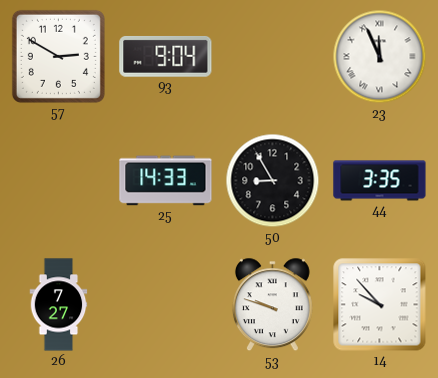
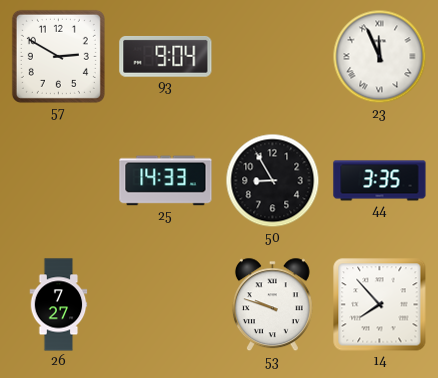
14: 9:53 -> 7:53
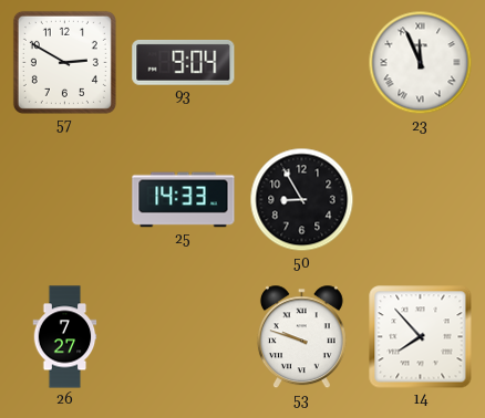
44: 3:35 -> none
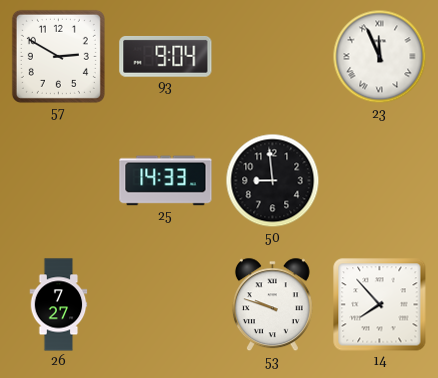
50: 8:55 -> 8:59
